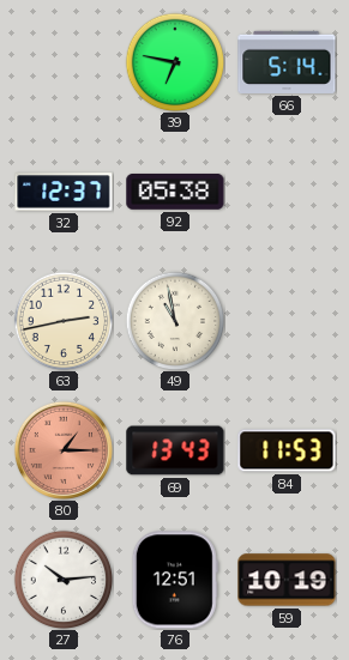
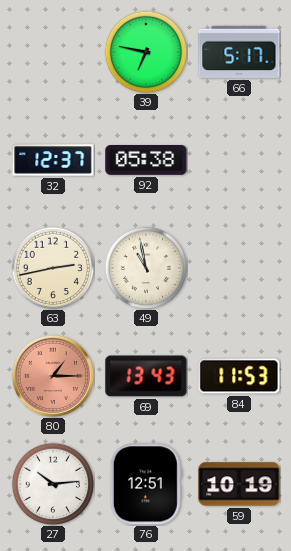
66: 5:14 -> 5:17
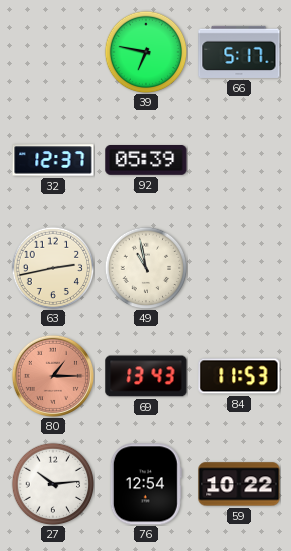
92: 05:38 -> 05:39
76: 12:51 -> 12:54
59: 10:19 -> 10:22
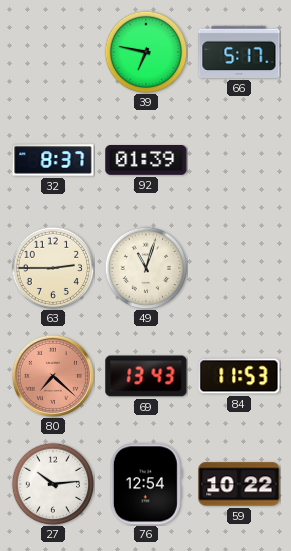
32: 12:37 -> 8:37
92: 05:39 -> 01:39
63: 2:43 -> 2:45
49: 10:58 -> 11:03
80: 1:15 -> 7:22
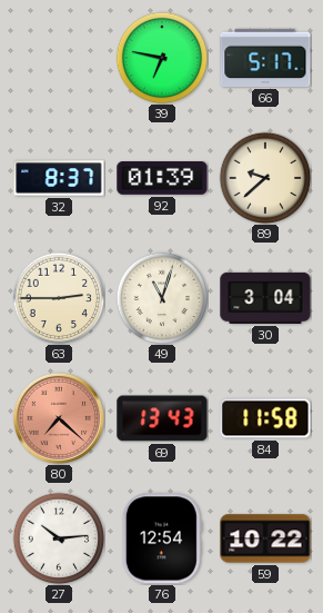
89: none -> 9:38
30: none -> 3:04
84: 11:53 -> 11:58
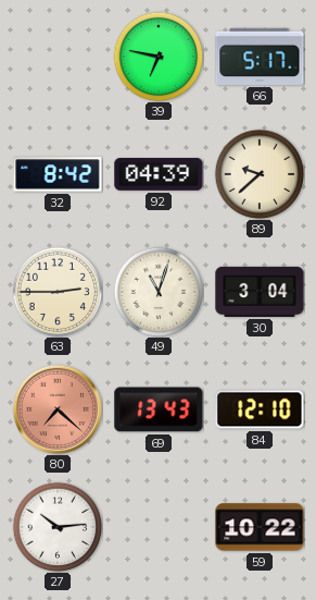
32: 8:37 -> 8:42
92: 01:39 -> 04:39
84: 11:58 -> 12:10
76: 12:54 -> none
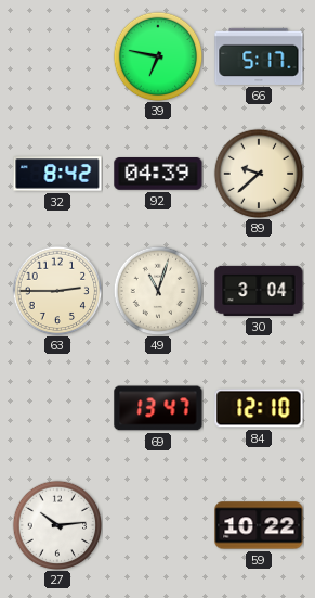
80: 7:22 -> none
69: 13:43 -> 13:47
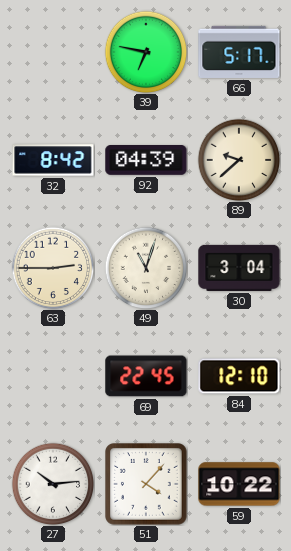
69: 13:47 -> 22:45
51: none -> 4:07
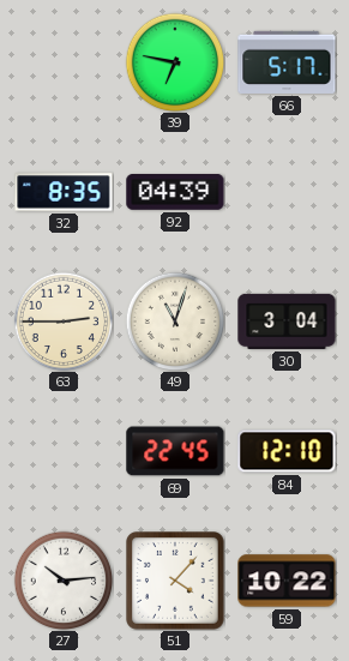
32: 8:42 -> 8:35
89: 9:38 -> none
